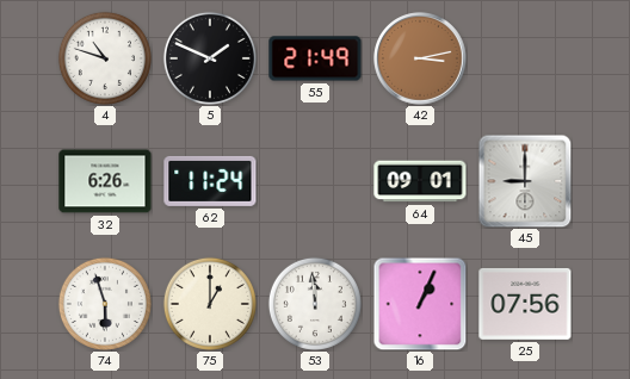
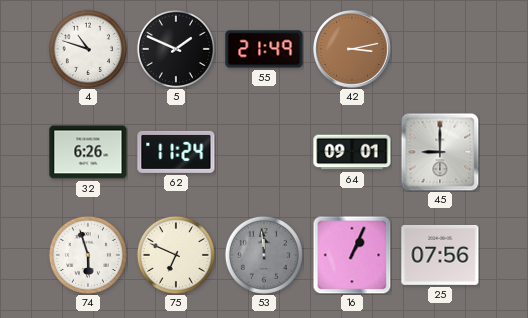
75: 1:00 -> 6:49
53 dial: white -> grey
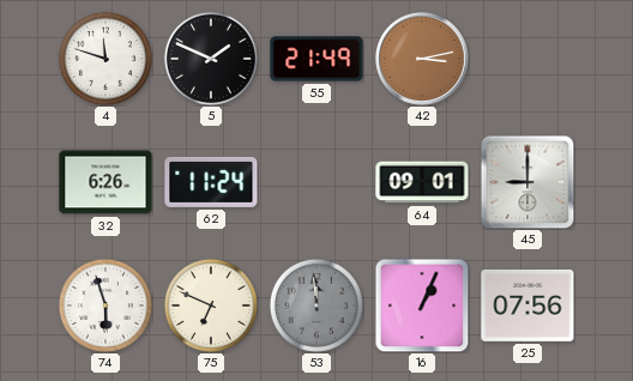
4: 10:48 -> 11:48
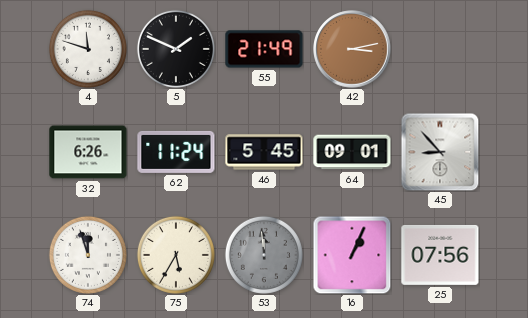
46: none -> 5:45
45: 9:00 -> 8:53
74: 5:57 -> 11:57
75: 6:49 -> 5:35
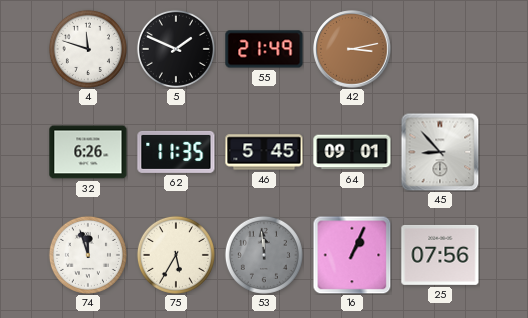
62: 11:24 -> 11:35
